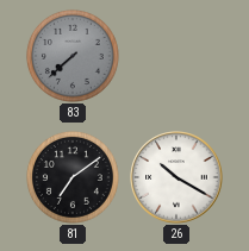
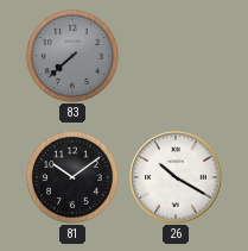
81: 7:09 -> 10:09
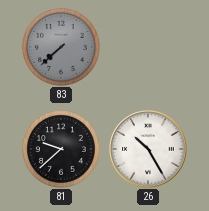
81: 10:09 -> 9:38
26: 10:20 -> 10:25
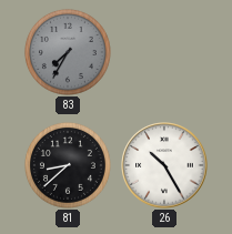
83: 7:38 -> 7:35
81: 9:38 -> 8:38
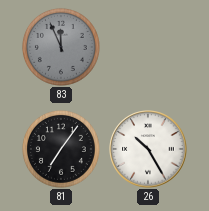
83: 7:35 -> 11:56
81: 8:38 -> 7:06
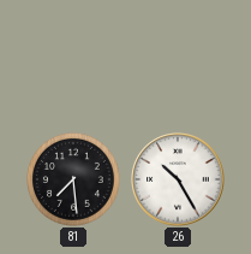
83: 11:56 -> none
81: 7:06 -> 7:29
